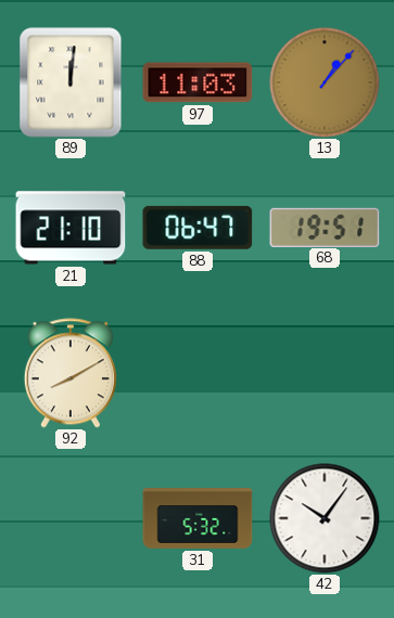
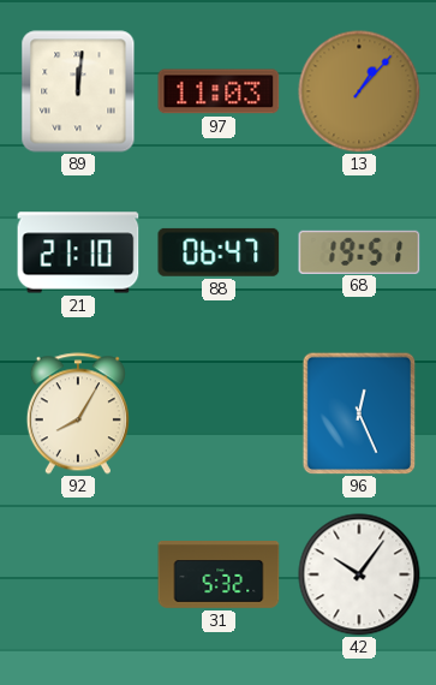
92: 8:10 -> 8:05
96: none -> 12:26
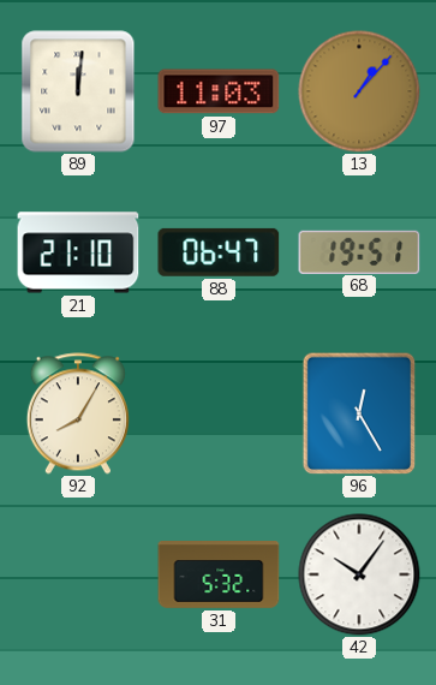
96: 12:26 -> 12:25
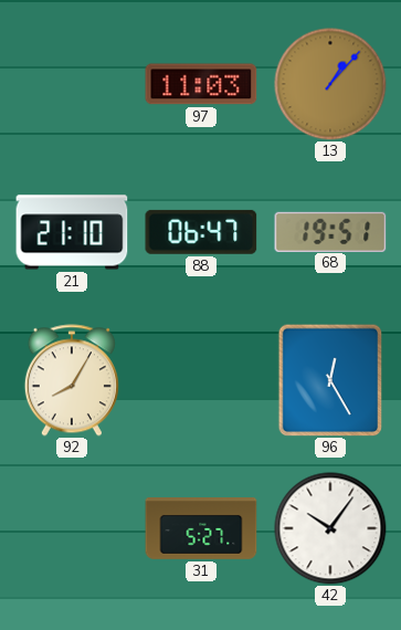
89: 12:01 -> none
31: 5:32 -> 5:27
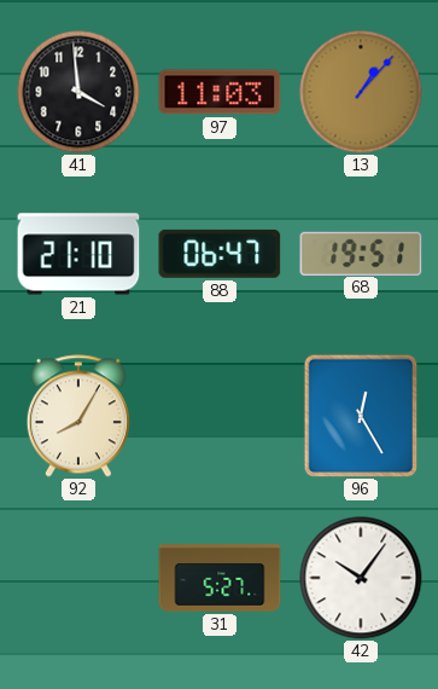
41: none -> 3:59
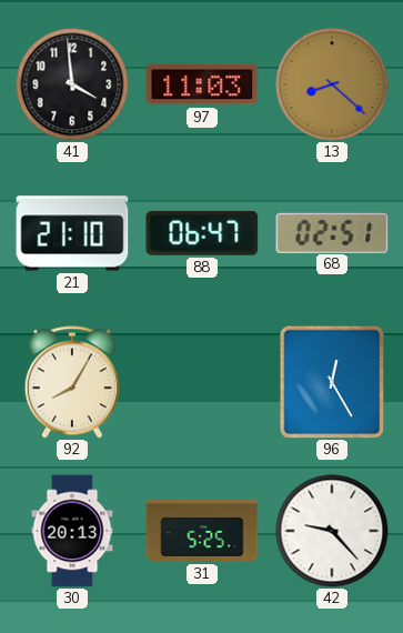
13: 1:07 -> 8:22
68: 19:51 -> 02:51
30: none -> 20:13
31: 5:27 -> 5:25
42: 10:06 -> 9:23
